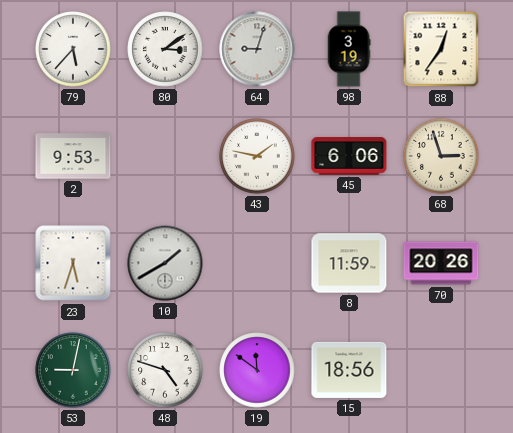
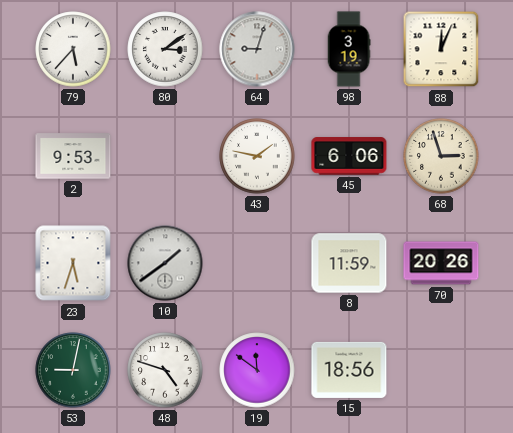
88: 12:36 -> 12:04
10: 1:40 -> 1:39
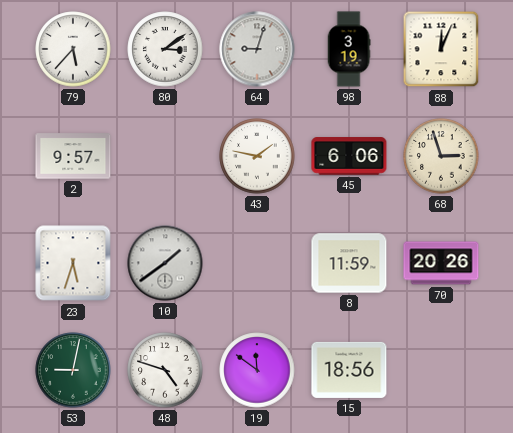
2: 9:53 -> 9:57
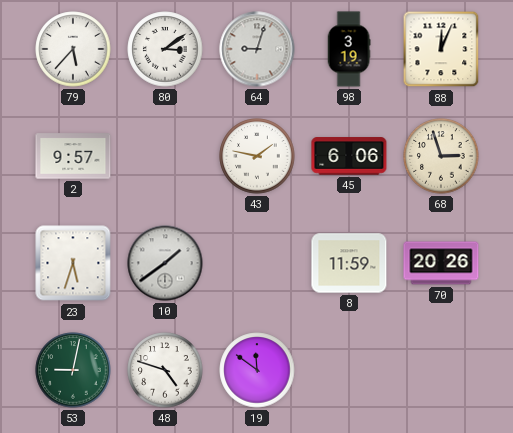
15: 18:56 -> none
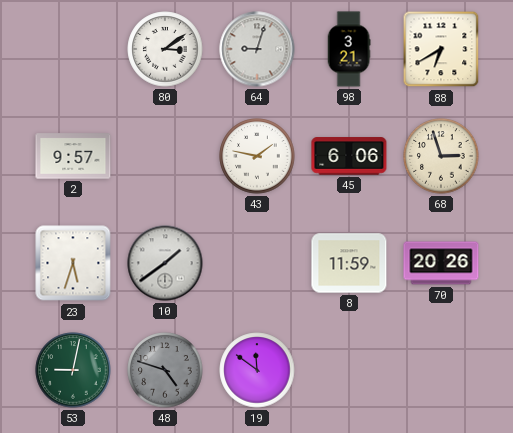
79: 5:37 -> none
98: 3:19 -> 3:21
88: 12:04 -> 6:40
48 dial: white -> grey
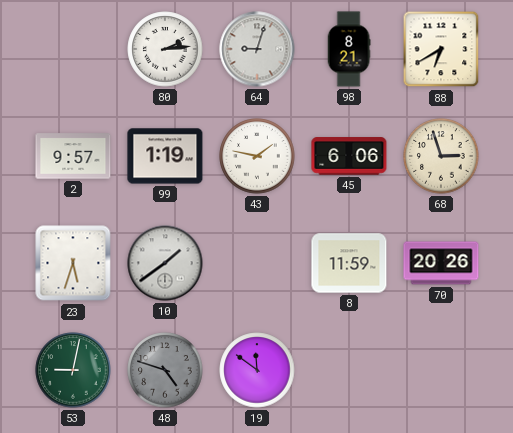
80: 3:09 -> 2:14
98: 3:21 -> 8:21
99: none -> 1:19
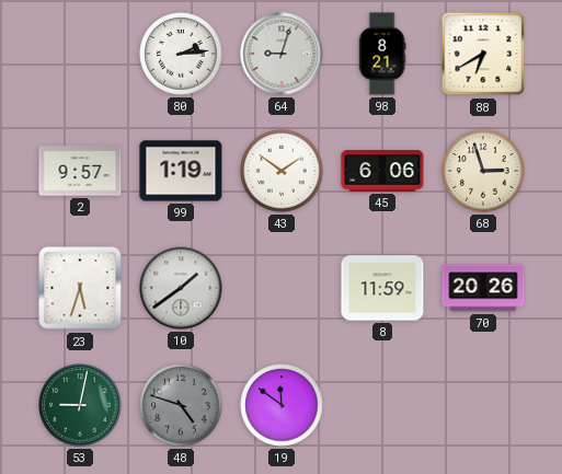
43: 1:47 -> 1:51
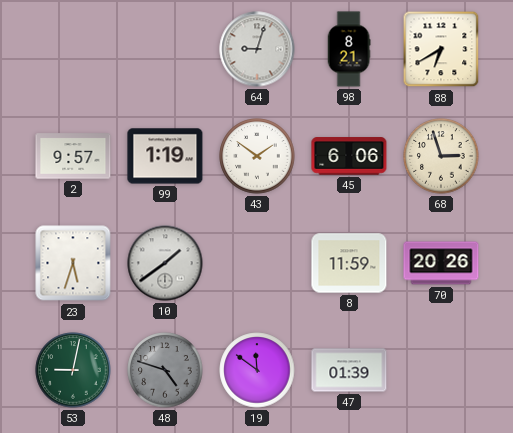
80: 2:14 -> none
47: none -> 01:39
